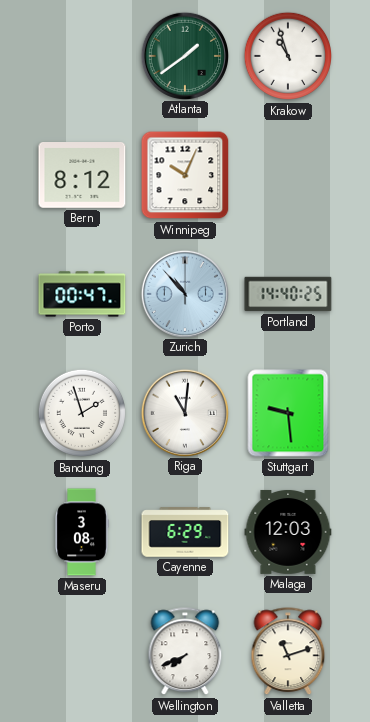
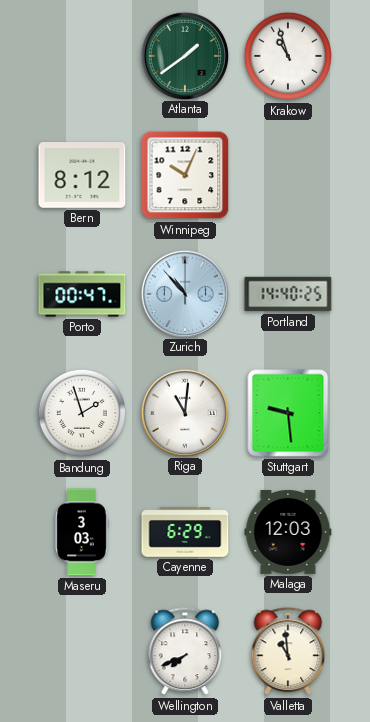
Maseru: 3:08 -> 3:03
Valletta: 11:12 -> 10:59
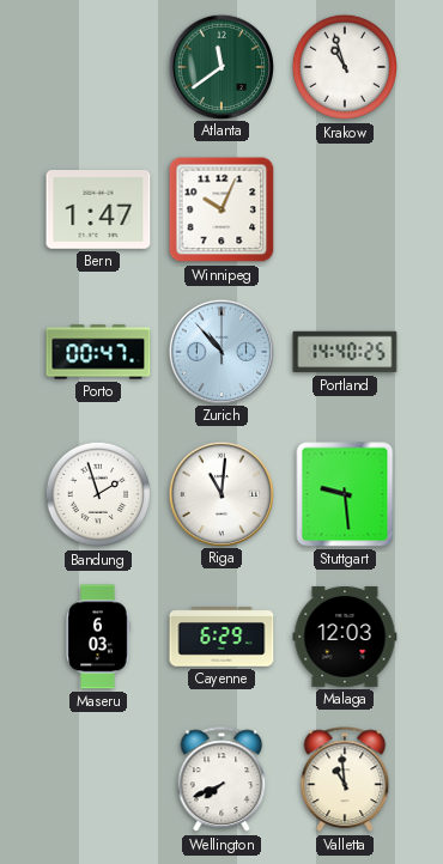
Atlanta: 1:39 -> 11:39
Bern: 8:12 -> 1:47
Maseru: 3:03 -> 6:03
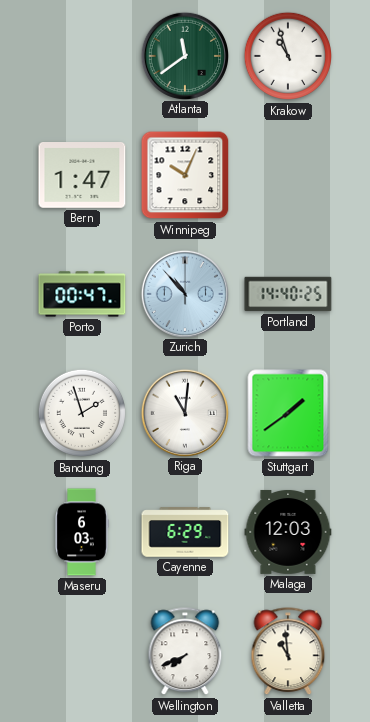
Stuttgart: 9:29 -> 1:39
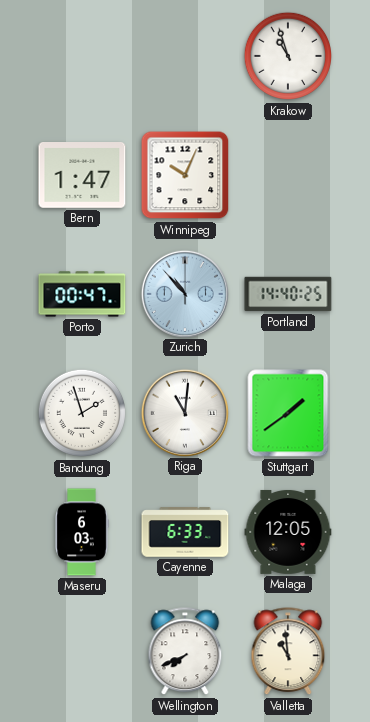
Atlanta: 11:39 -> none
Cayenne: 6:29 -> 6:33
Malaga: 12:03 -> 12:05
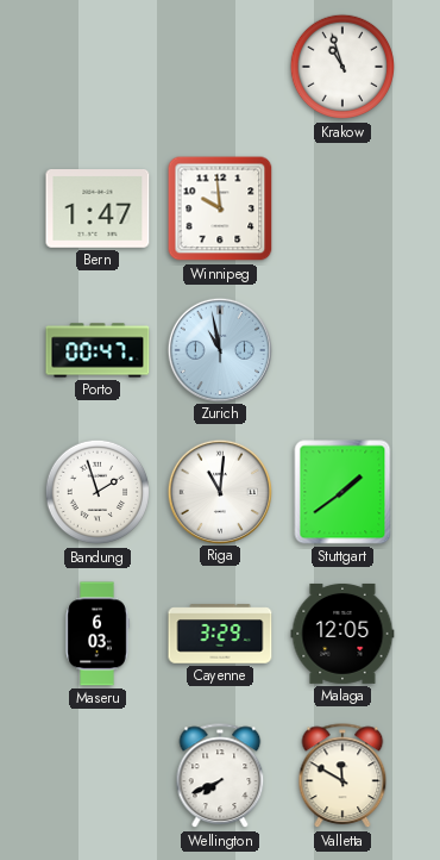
Winnipeg: 10:04 -> 9:59
Zurich: 10:53 -> 10:58
Portland: 14:40 -> none
Cayenne: 6:33 -> 3:29
Valletta: 10:59 -> 11:50
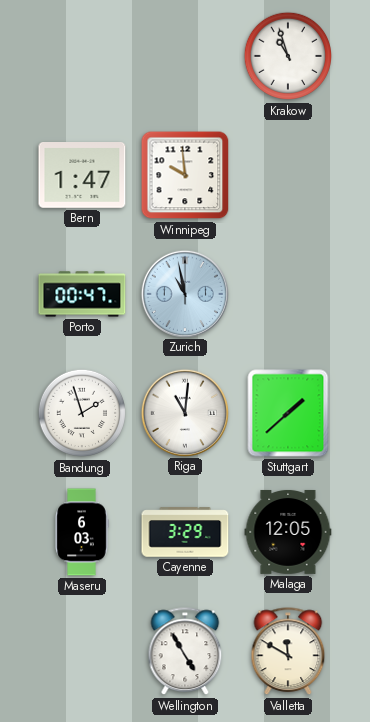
Stuttgart: 1:39 -> 1:38
Wellington: 7:41 -> 4:55
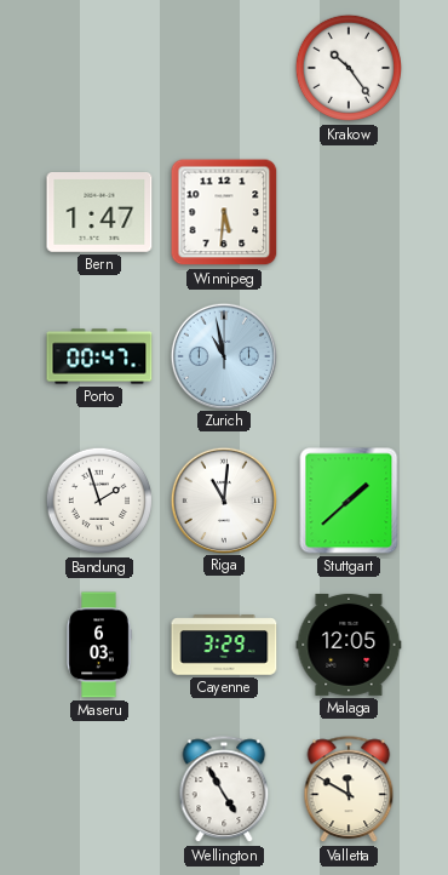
Krakow: 10:57 -> 10:24
Winnipeg: 9:59 -> 5:31
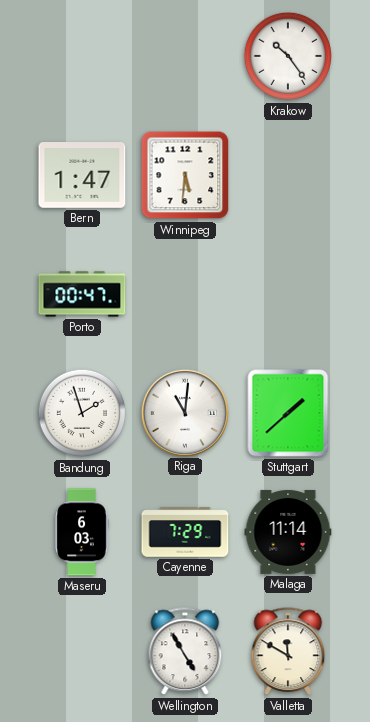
Zurich: 10:58 -> none
Cayenne: 3:29 -> 7:29
Malaga: 12:05 -> 11:14
